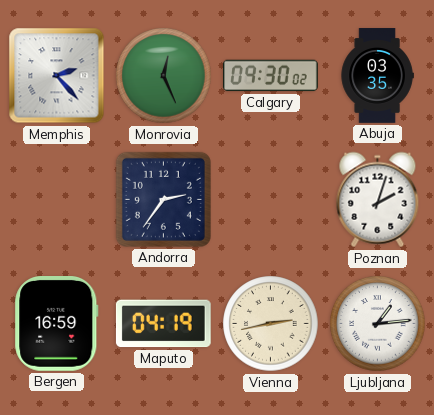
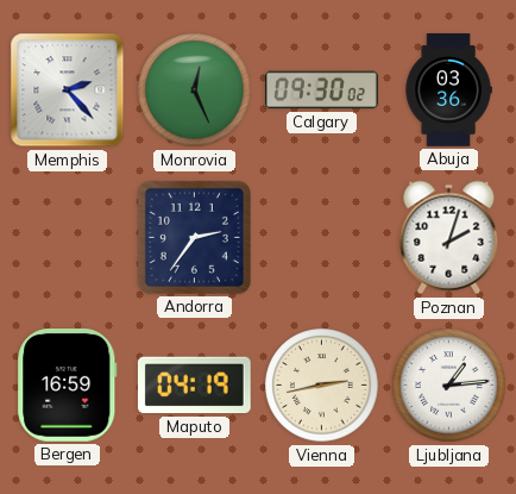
Abuja: 03:35 -> 03:36
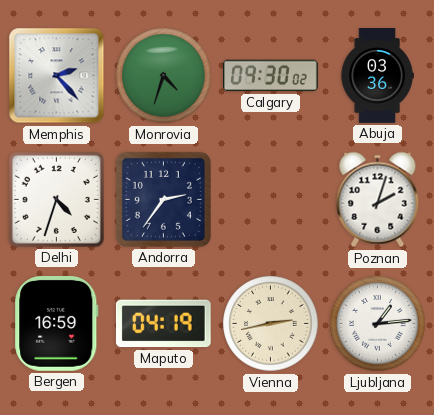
Monrovia: 12:26 -> 4:33
Delhi: none -> 4:33
